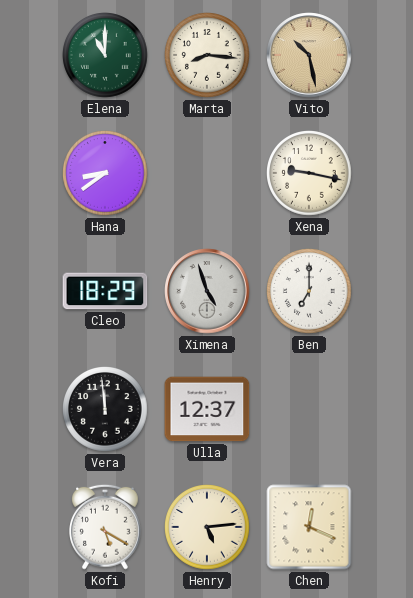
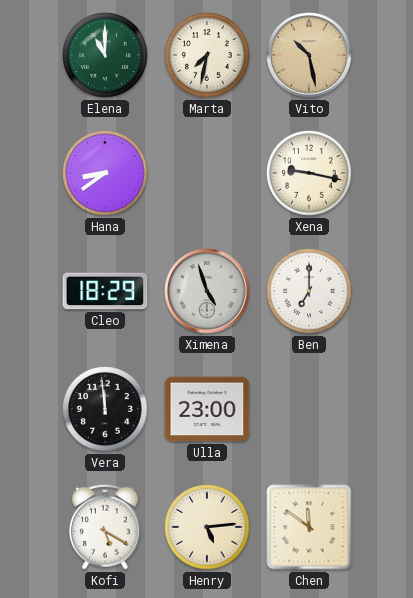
Marta: 8:16 -> 7:32
Ulla: 12:37 -> 23:00
Chen: 12:19 -> 11:51
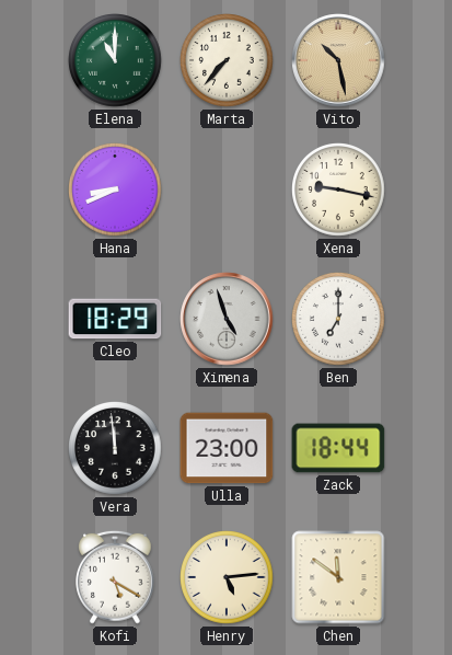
Marta: 7:32 -> 7:37
Hana: 8:39 -> 8:41
Zack: none -> 18:44
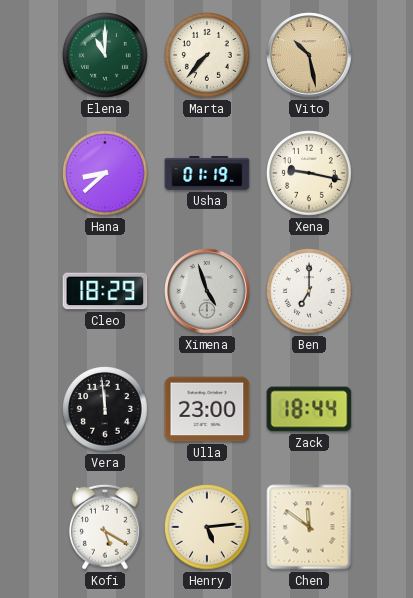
Hana: 8:41 -> 8:38
Usha: none -> 01:19
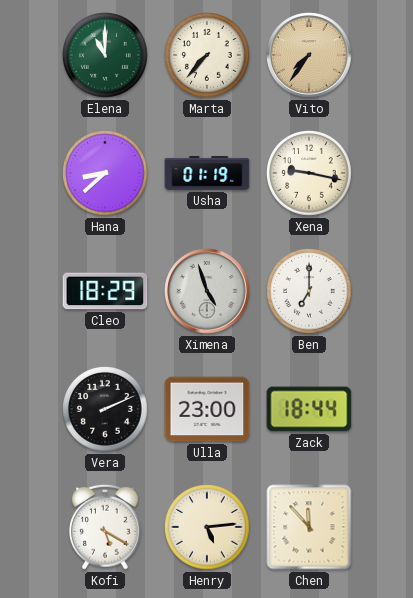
Vito: 10:28 -> 7:36
Vera: 11:59 -> 2:11
Chen: 11:51 -> 11:53
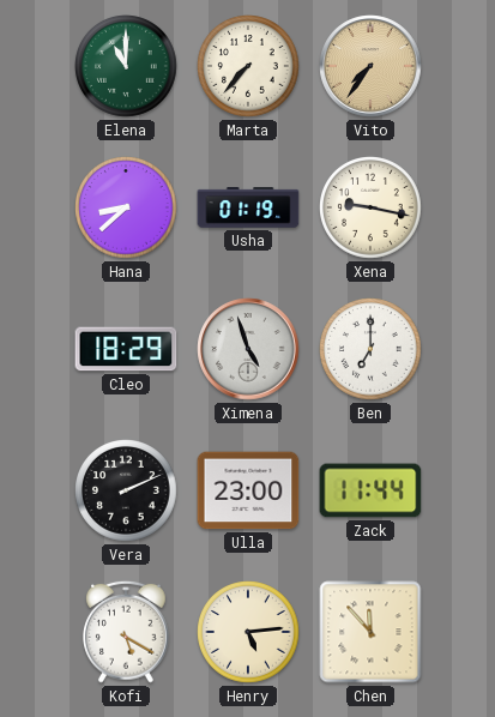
Zack: 18:44 -> 11:44
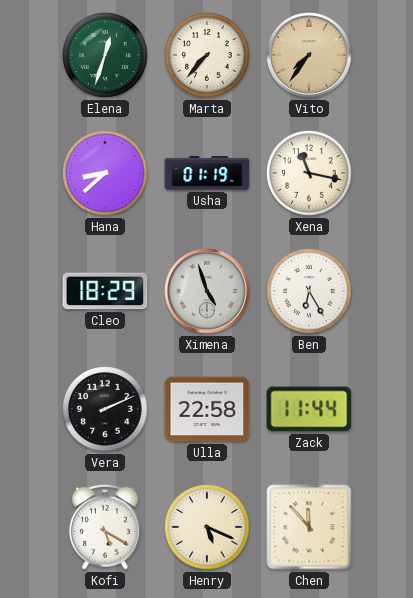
Elena: 11:00 -> 12:33
Xena: 9:17 -> 11:17
Ben: 7:00 -> 6:25
Ulla: 23:00 -> 22:58
Henry: 5:14 -> 5:19
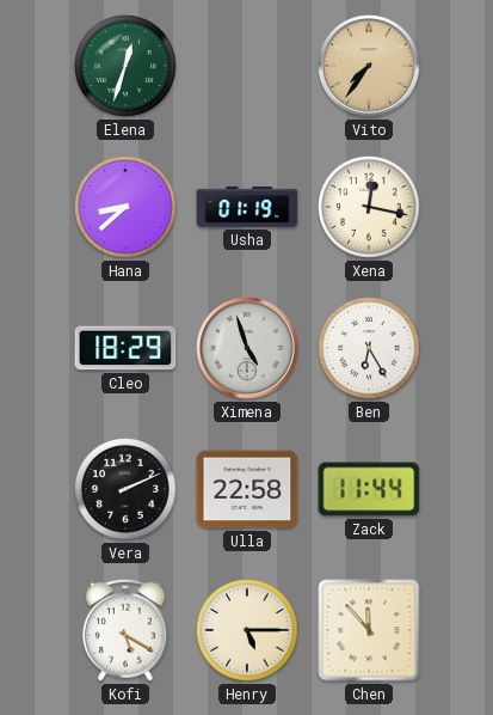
Marta: 7:37 -> none
Xena: 11:17 -> 12:17
Henry: 5:19 -> 5:15
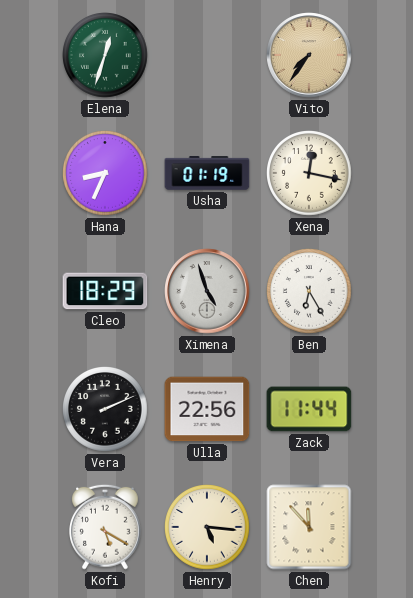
Hana: 8:38 -> 8:34
Ulla: 22:58 -> 22:56
Henry: 5:15 -> 5:16
